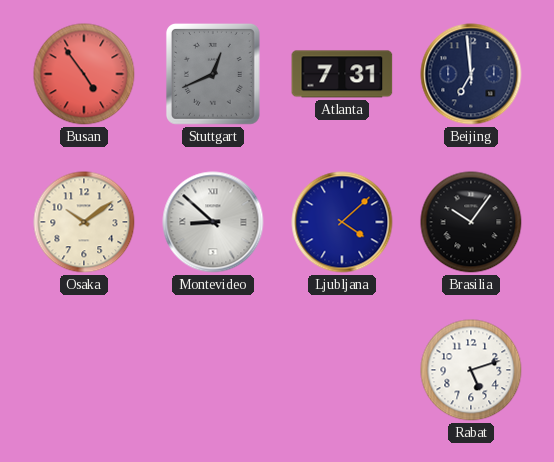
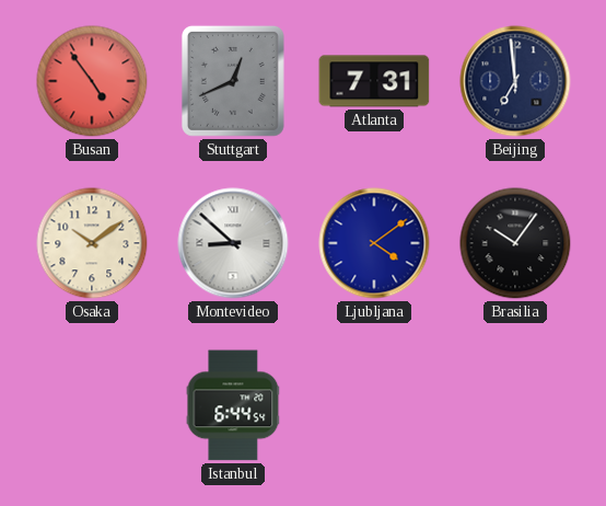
Ljubljana: 4:08 -> 4:09
Istanbul: none -> 6:44
Rabat: 5:12 -> none
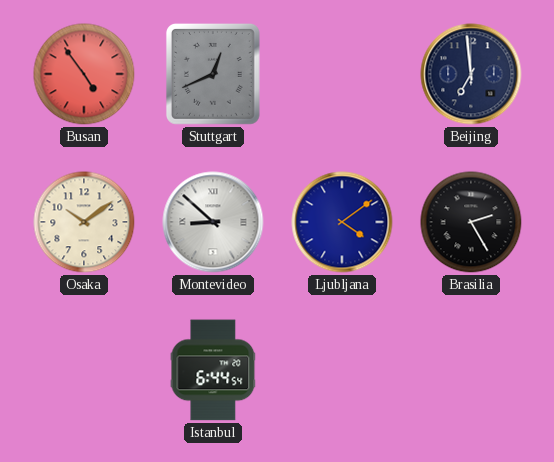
Atlanta: 7:31 -> none
Brasilia: 10:06 -> 2:25
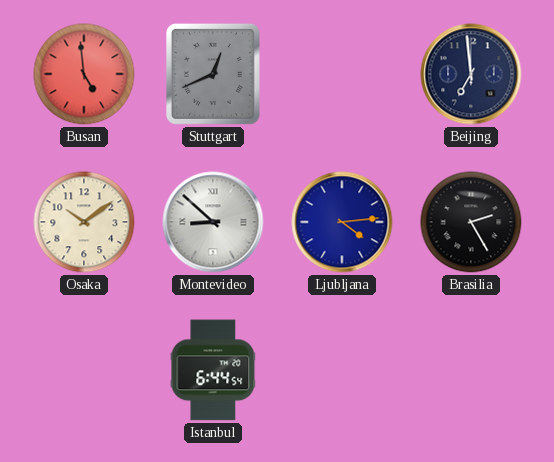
Busan: 4:54 -> 4:59
Ljubljana: 4:09 -> 4:14
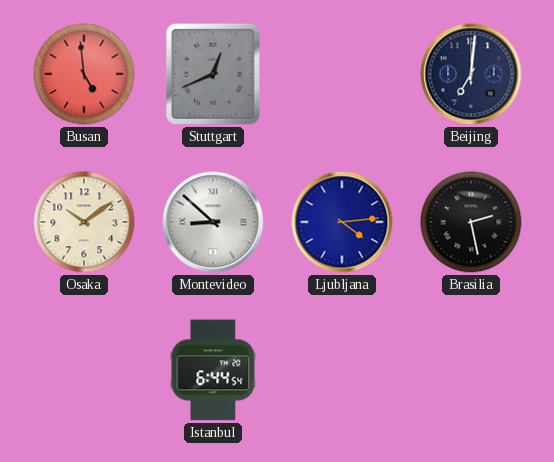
Beijing: 6:59 -> 7:01
Brasilia: 2:25 -> 2:28
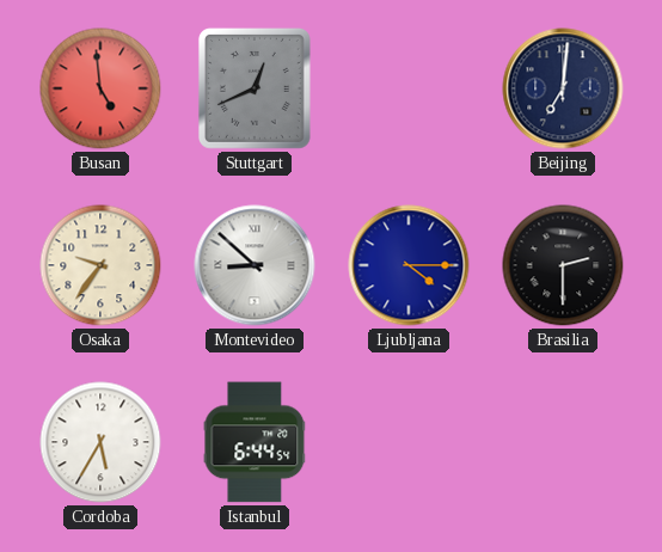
Osaka: 10:09 -> 9:36
Ljubljana: 4:14 -> 4:15
Brasilia: 2:28 -> 2:30
Cordoba: none -> 5:35
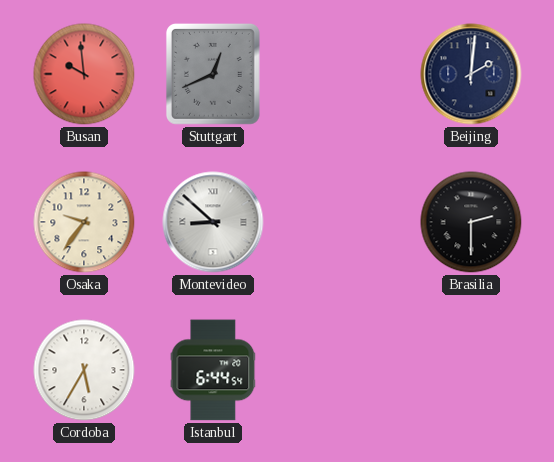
Busan: 4:59 -> 9:59
Beijing: 7:01 -> 2:01
Ljubljana: 4:15 -> none
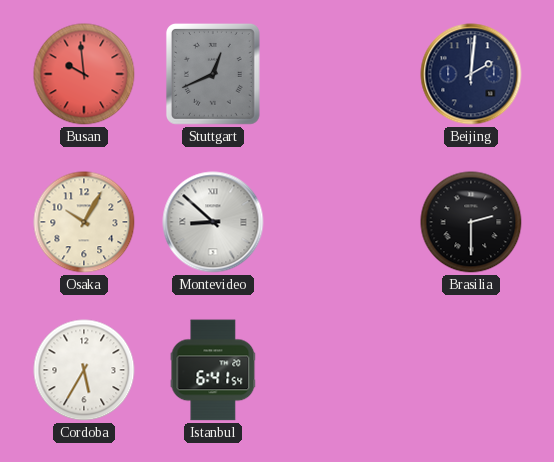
Osaka: 9:36 -> 10:05
Istanbul: 6:44 -> 6:41
